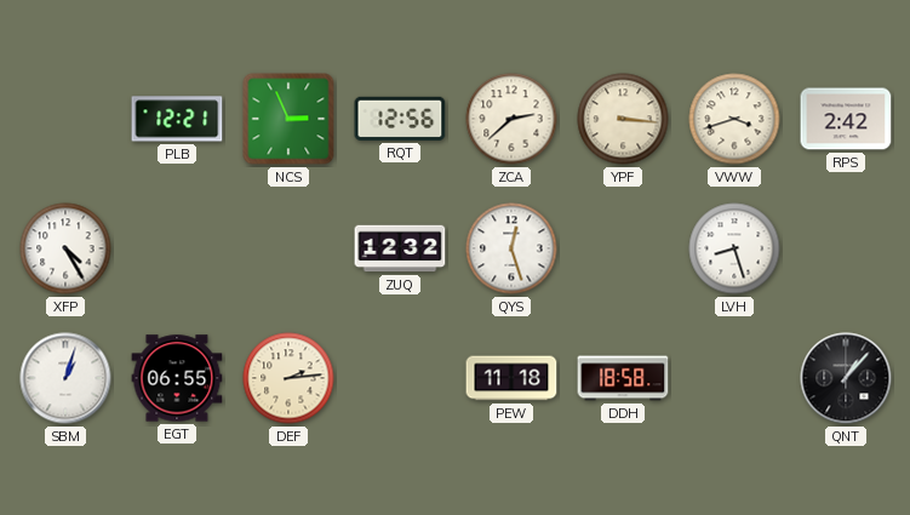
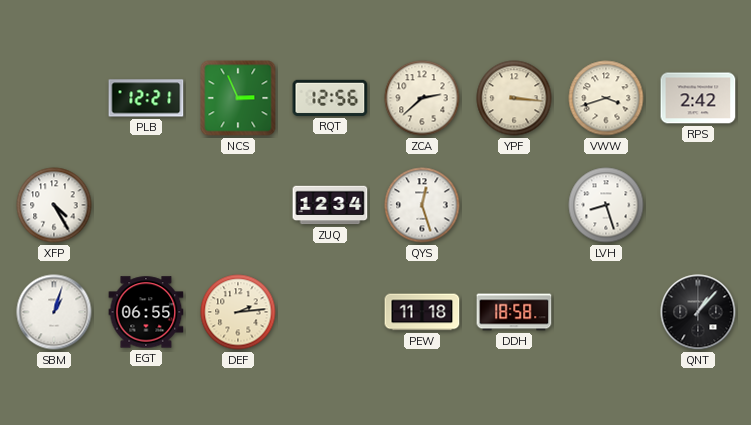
ZUQ: 12:32 -> 12:34
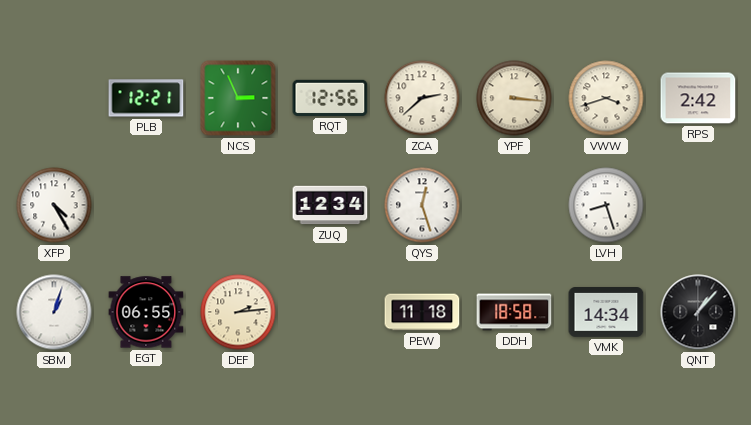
VMK: none -> 14:34
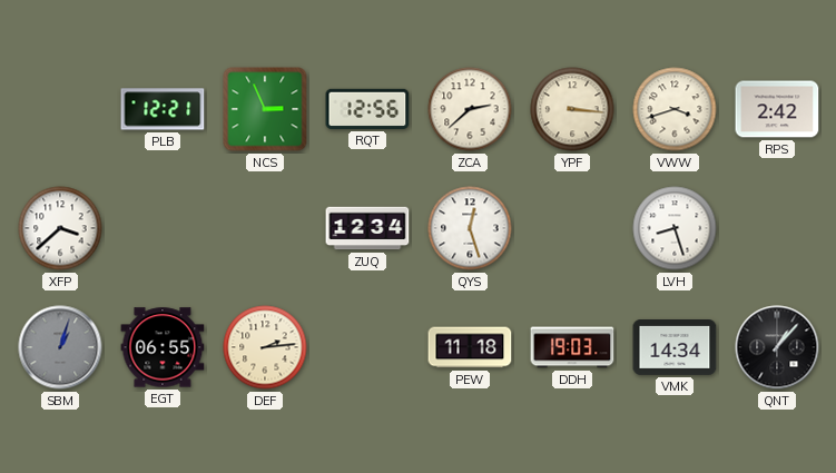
XFP: 4:25 -> 3:38
SBM dial: white -> grey
DDH: 18:58 -> 19:03
